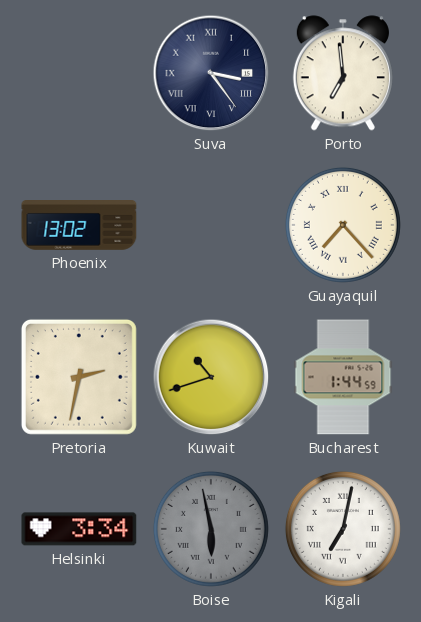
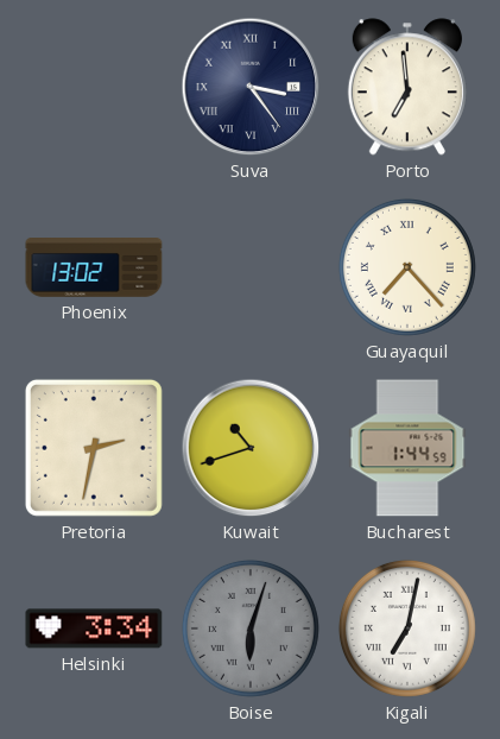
Boise: 5:58 -> 6:03
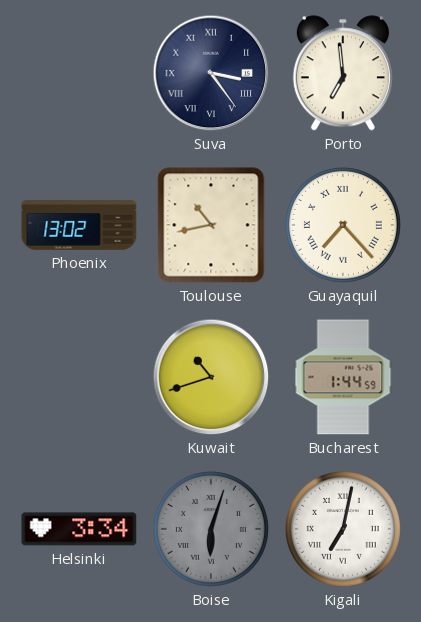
Toulouse: none -> 10:43
Pretoria: 2:32 -> none
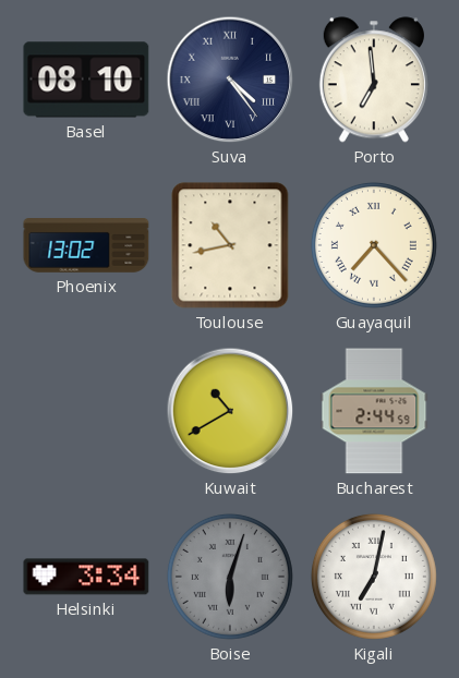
Basel: none -> 08:10
Suva: 3:24 -> 4:24
Kuwait: 10:42 -> 10:40
Bucharest: 1:44 -> 2:44
